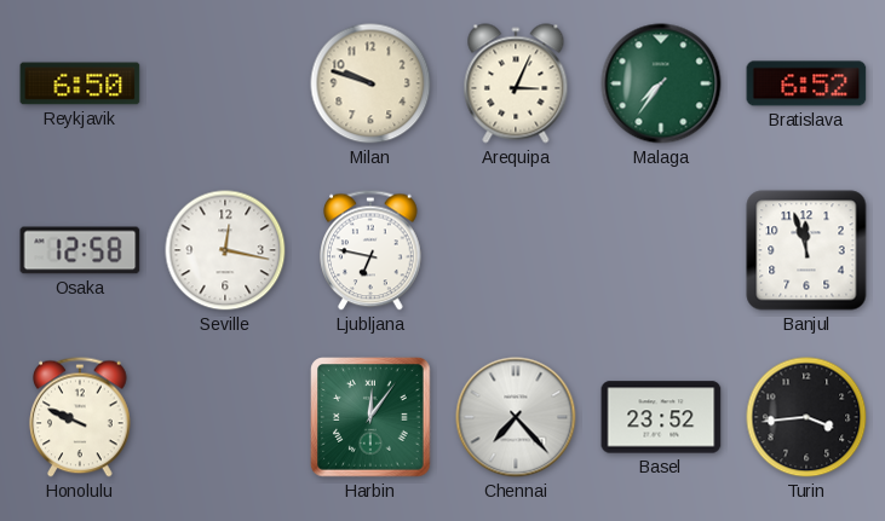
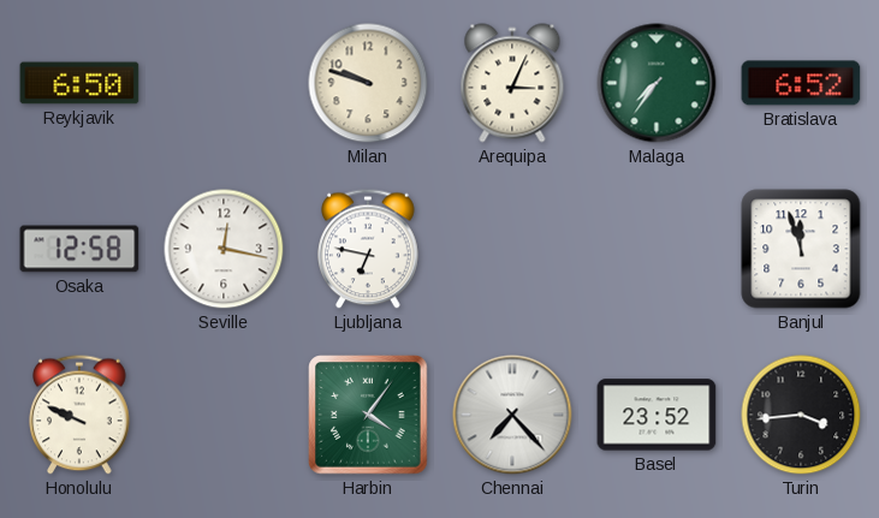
Harbin: 12:06 -> 4:06
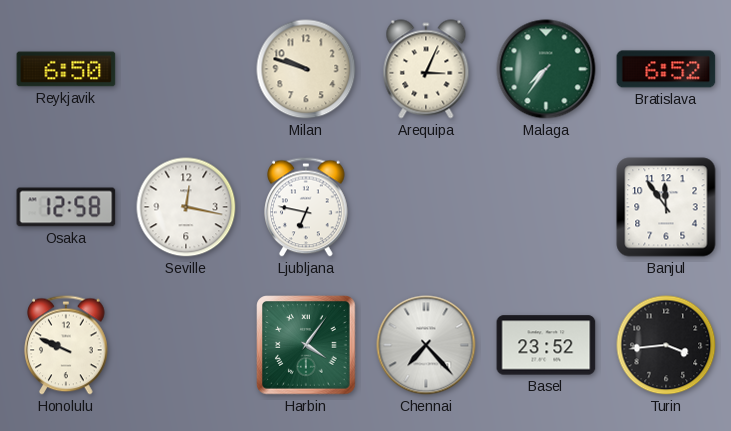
Banjul: 11:57 -> 11:54
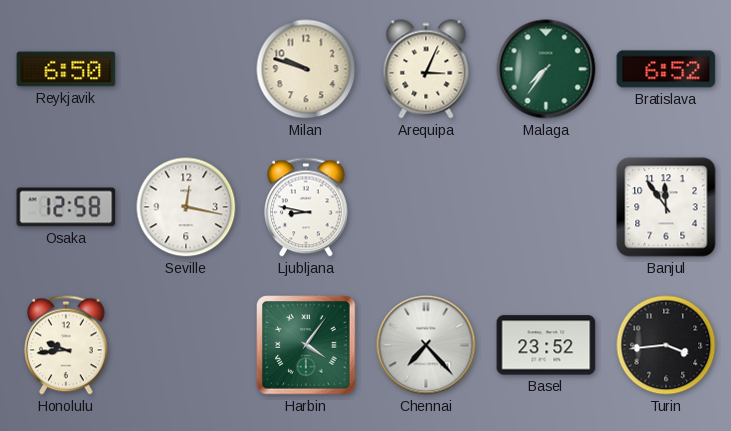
Ljubljana: 6:47 -> 8:47
Honolulu: 9:49 -> 9:44
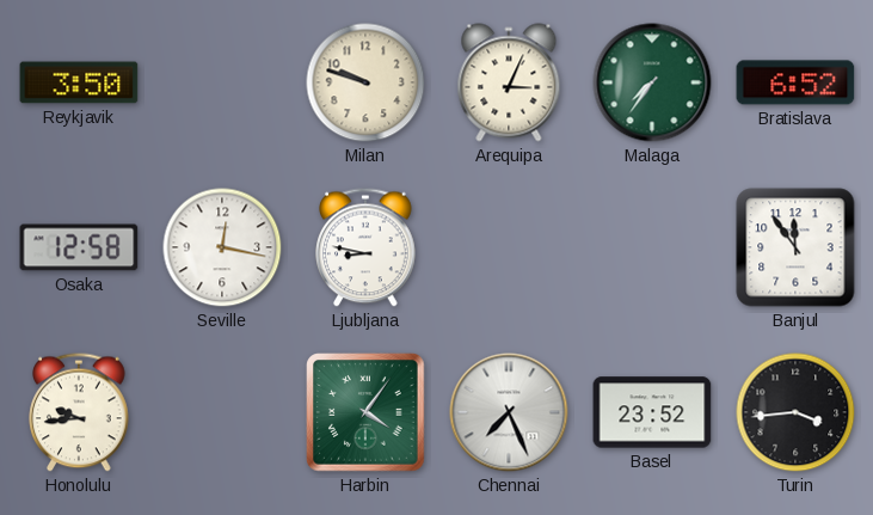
Reykjavik: 6:50 -> 3:50
Chennai: 7:23 -> 7:26
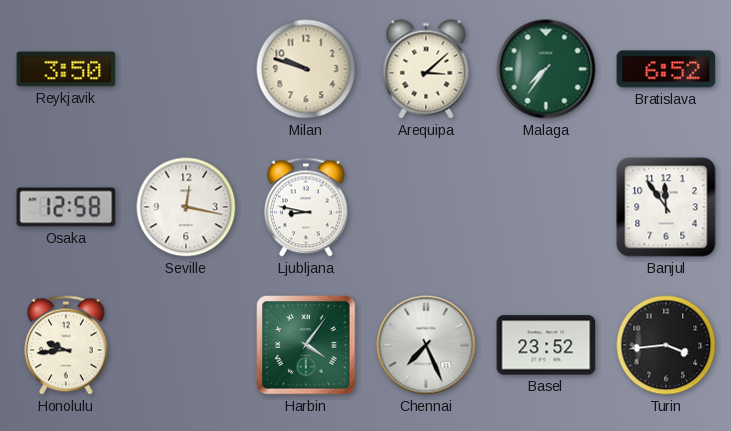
Arequipa: 3:04 -> 3:08
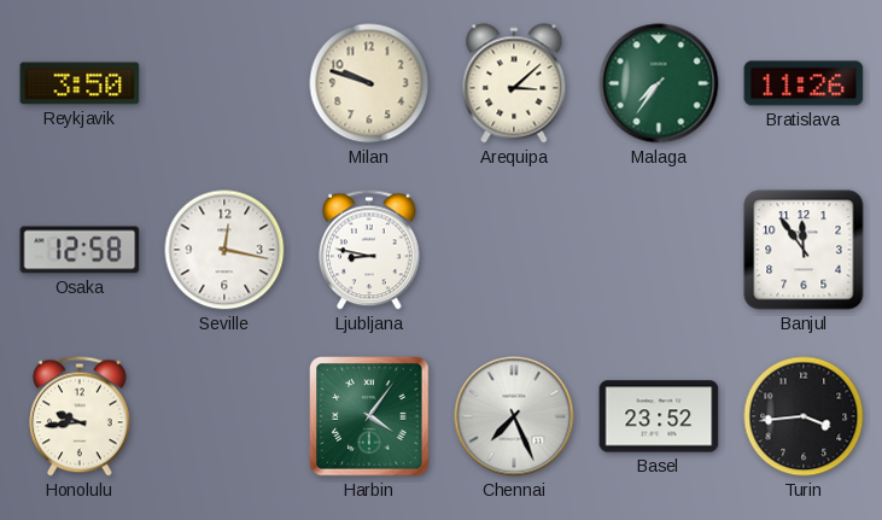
Bratislava: 6:52 -> 11:26
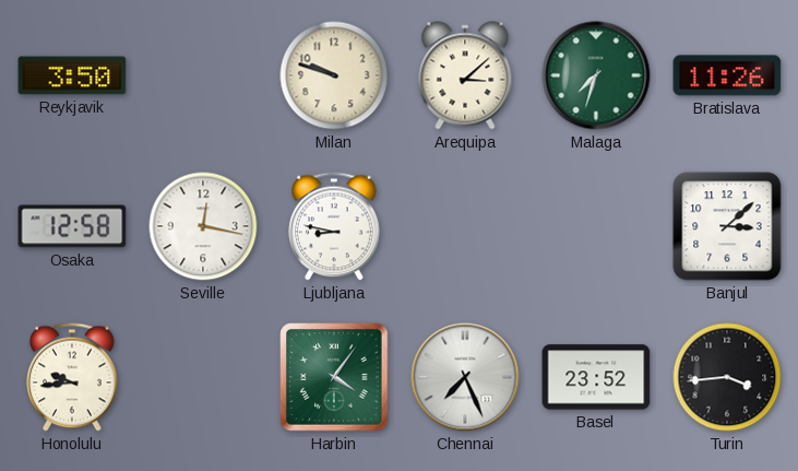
Malaga: 7:36 -> 7:33
Banjul: 11:54 -> 3:08
